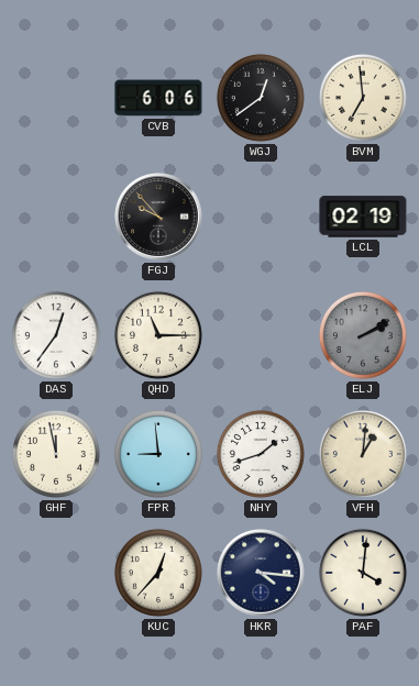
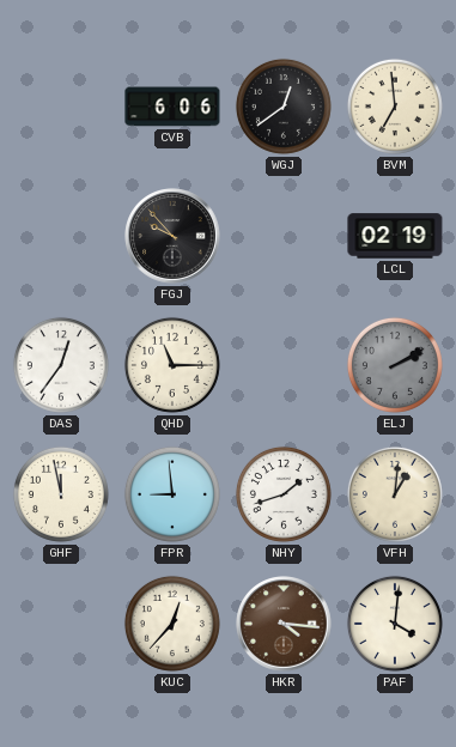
HKR dial: navy -> brown
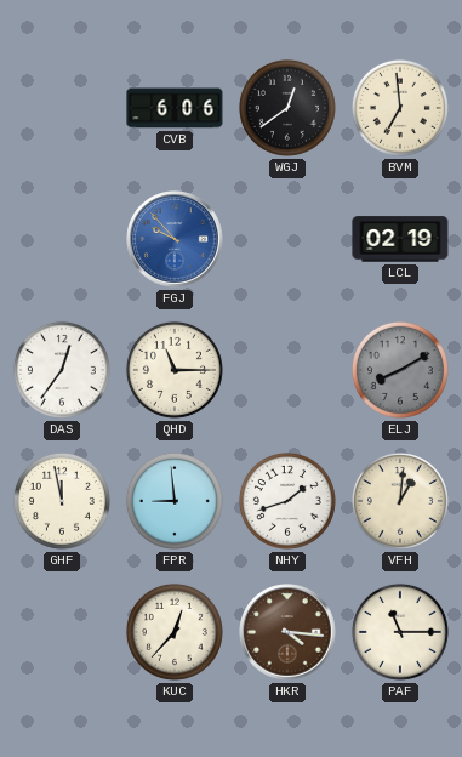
FGJ dial: black -> blue
ELJ: 2:10 -> 8:10
PAF: 4:01 -> 11:15
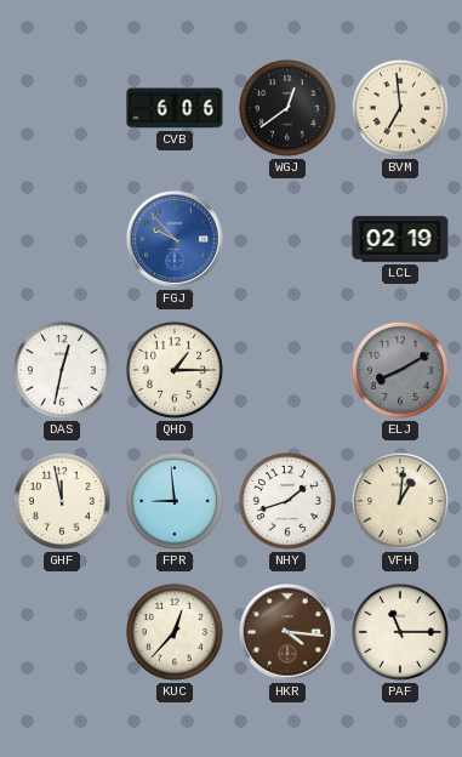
DAS: 12:36 -> 12:32
QHD: 11:15 -> 1:15
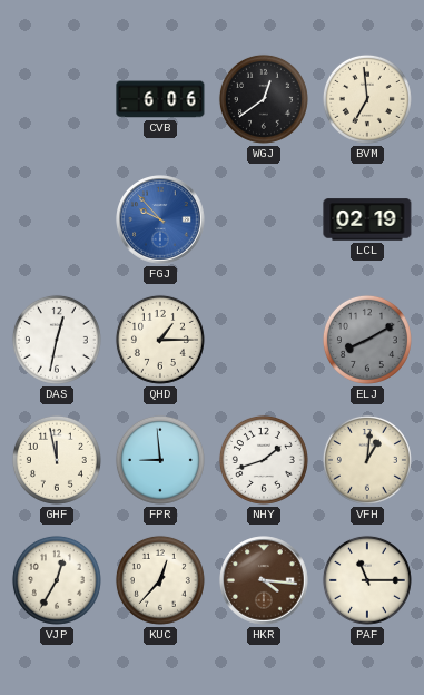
VJP: none -> 12:35
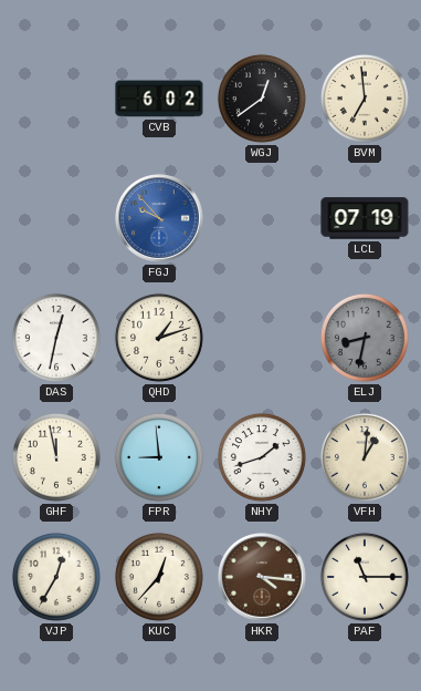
CVB: 6:06 -> 6:02
LCL: 02:19 -> 07:19
QHD: 1:15 -> 1:12
ELJ: 8:10 -> 8:32
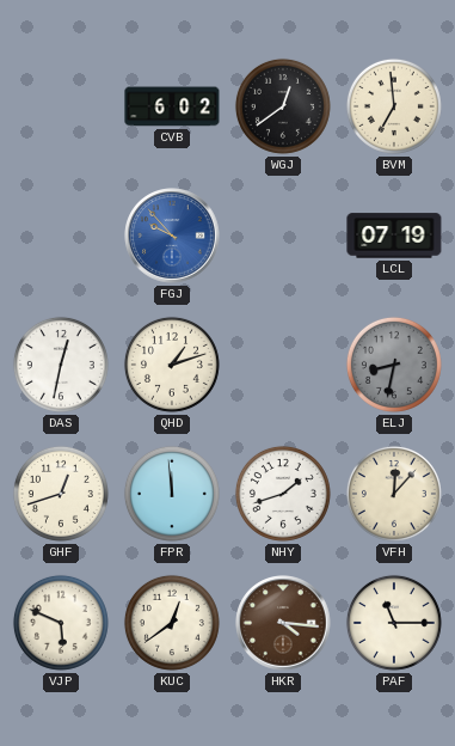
GHF: 11:58 -> 12:42
FPR: 8:59 -> 11:59
VFH: 1:01 -> 12:07
VJP: 12:35 -> 5:49
KUC: 12:37 -> 12:39
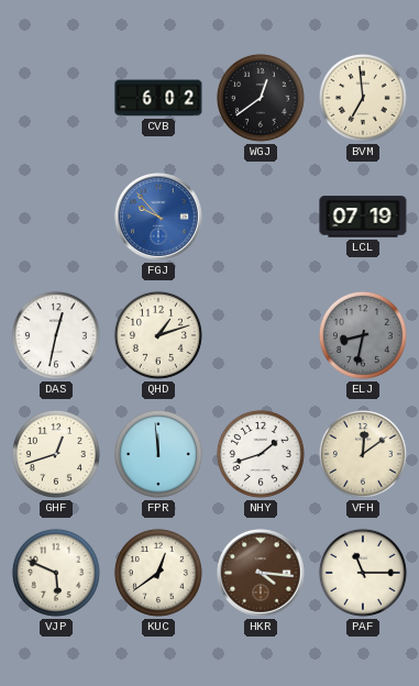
VFH: 12:07 -> 12:09
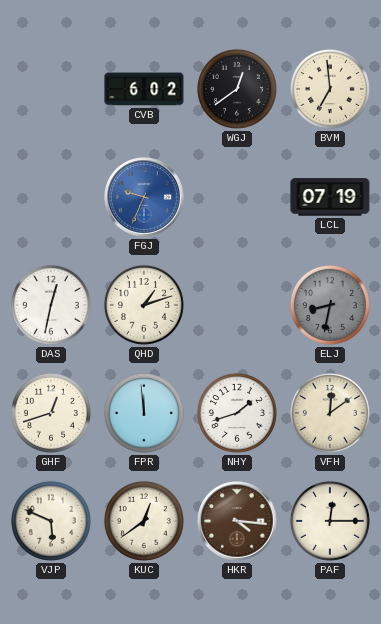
FGJ: 9:53 -> 9:34
PAF: 11:15 -> 12:15
